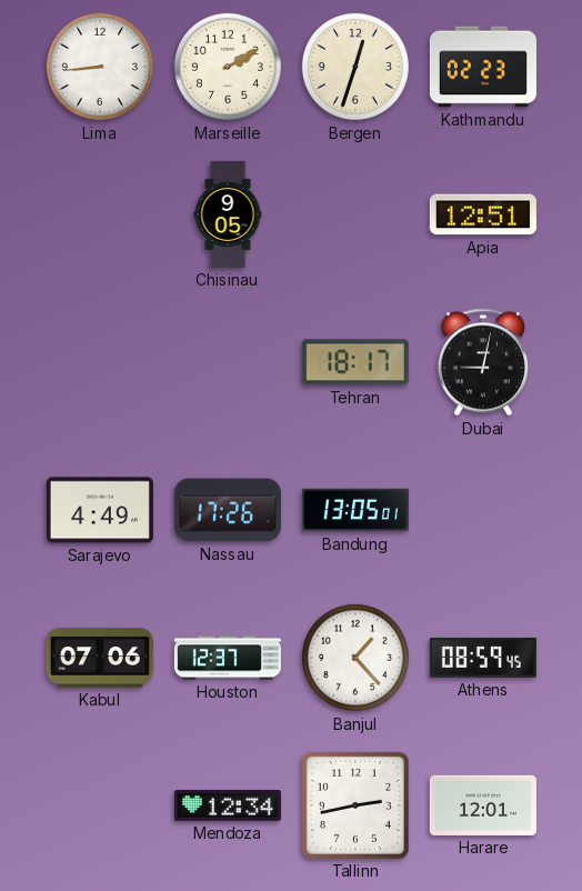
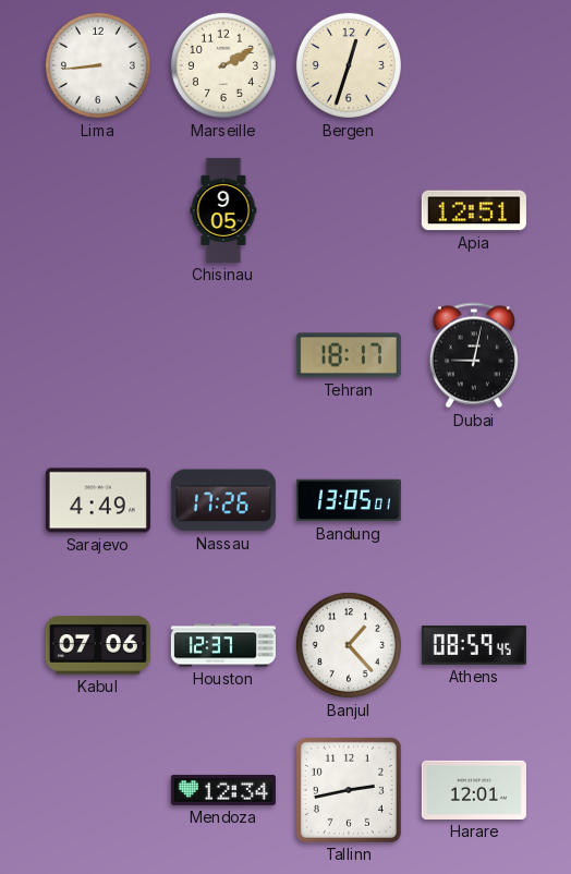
Kathmandu: 02:23 -> none
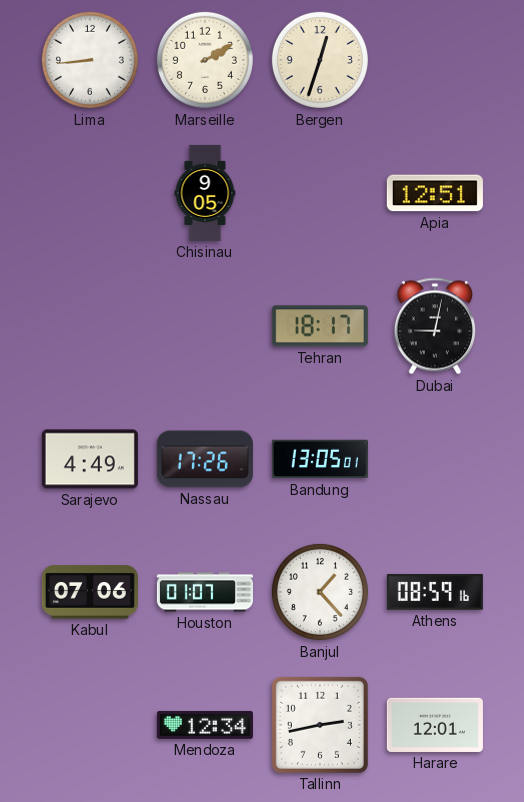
Houston: 12:37 -> 01:07
Athens: 08:59:45 -> 08:59:16
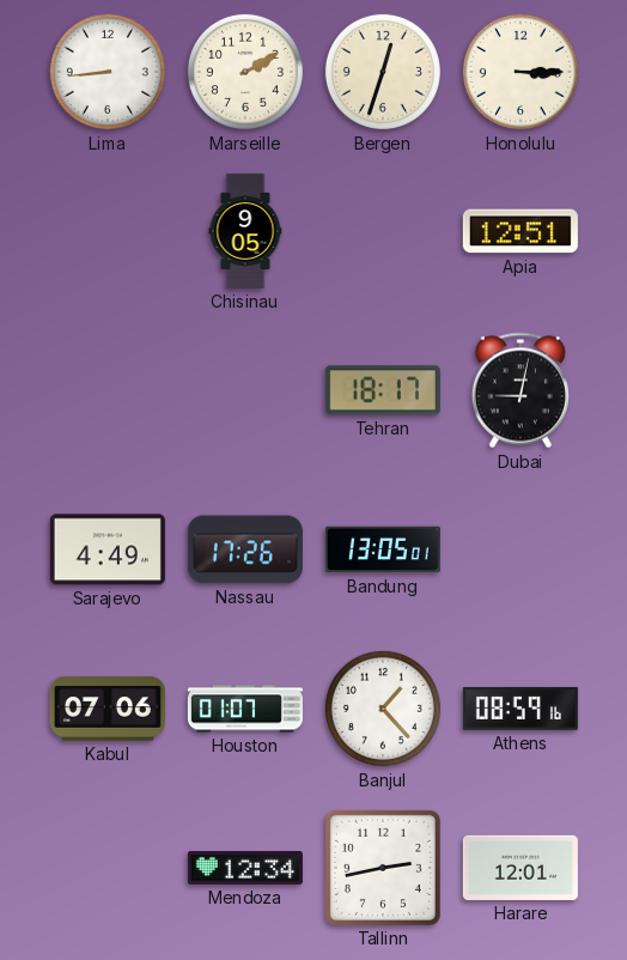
Honolulu: none -> 3:15
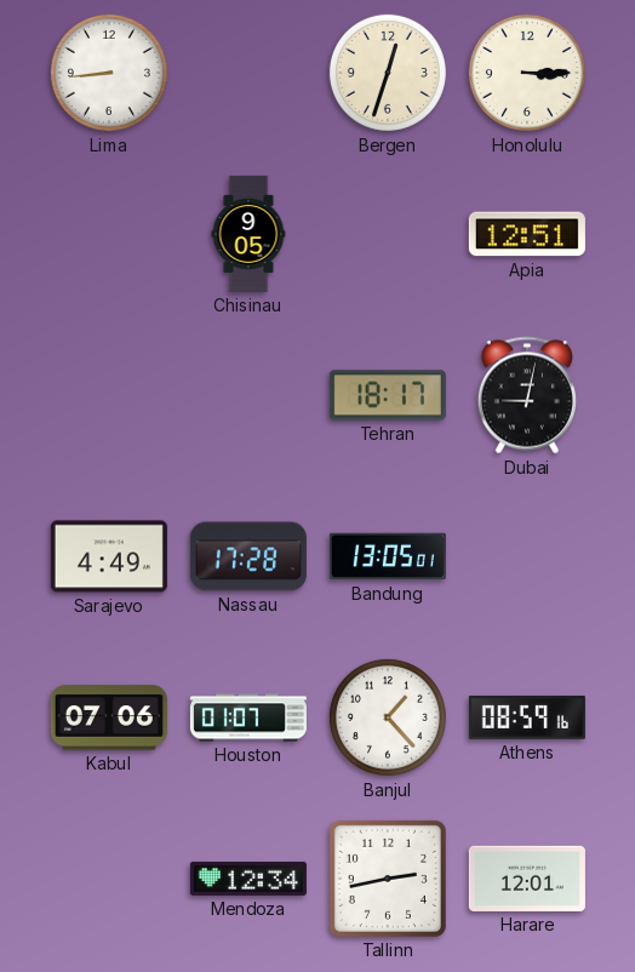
Marseille: 2:10 -> none
Nassau: 17:26 -> 17:28
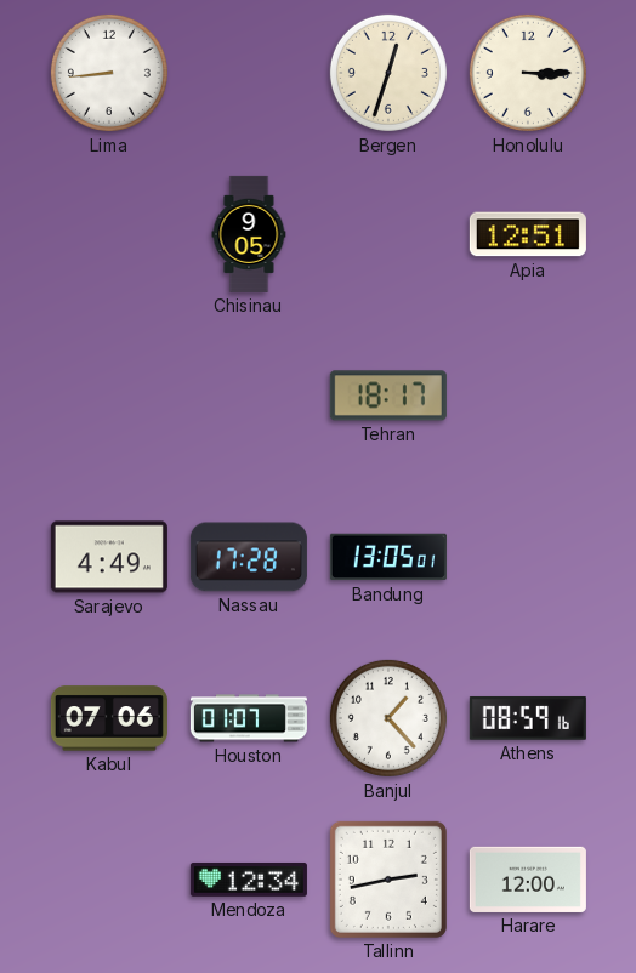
Dubai: 9:02 -> none
Harare: 12:01 -> 12:00
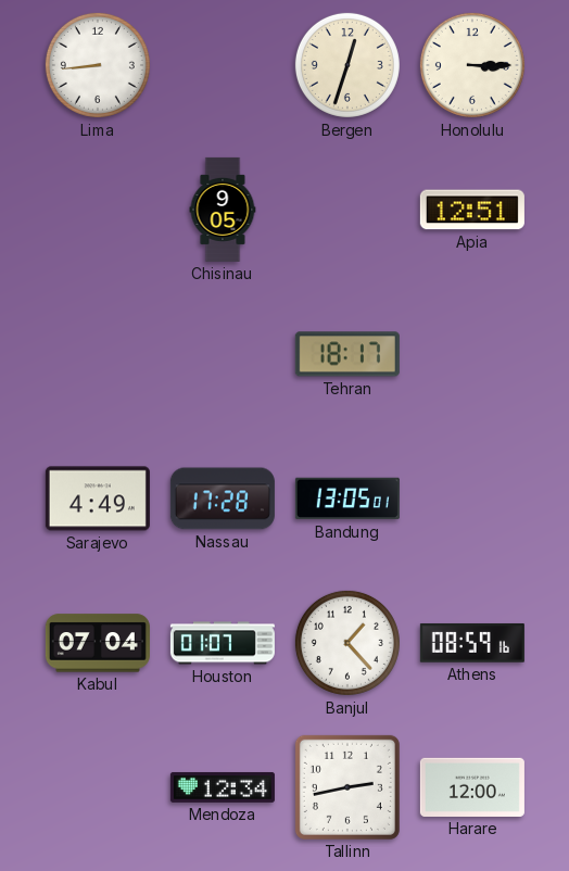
Kabul: 07:06 -> 07:04
